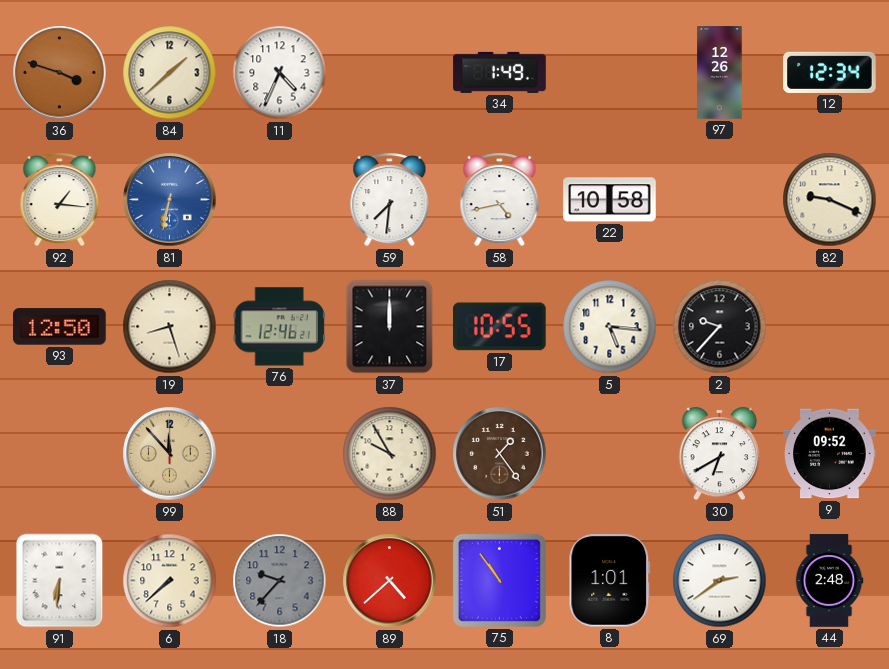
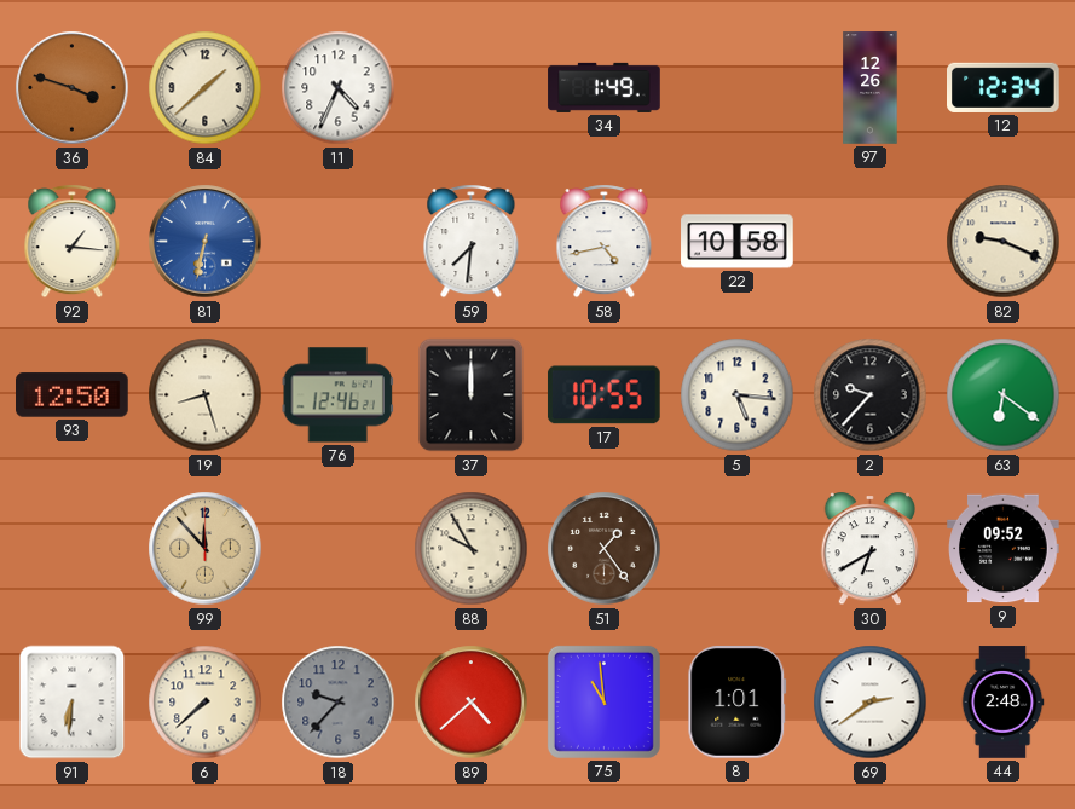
63: none -> 6:21
75: 10:54 -> 10:59
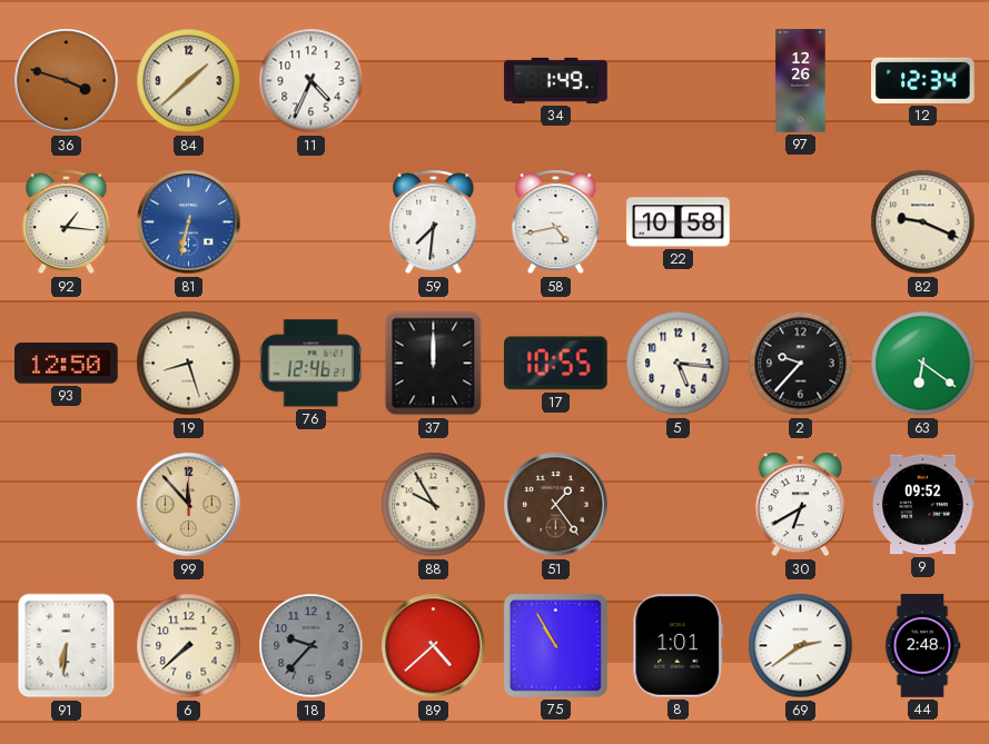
75: 10:59 -> 10:55
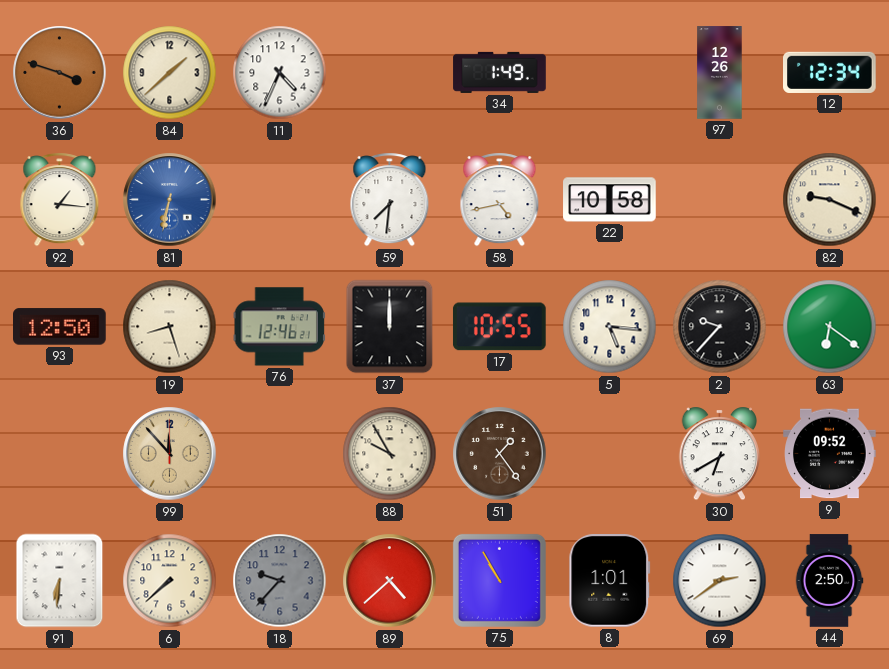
44: 2:48 -> 2:50
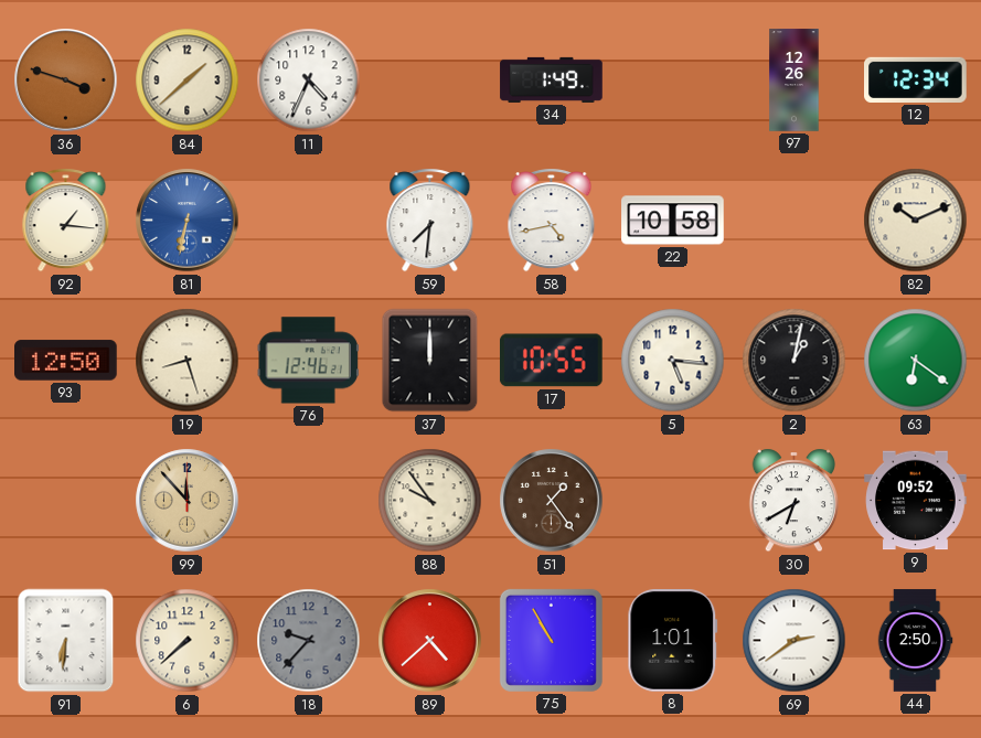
82: 9:19 -> 10:11
2: 9:37 -> 1:02
88: 9:55 -> 9:54
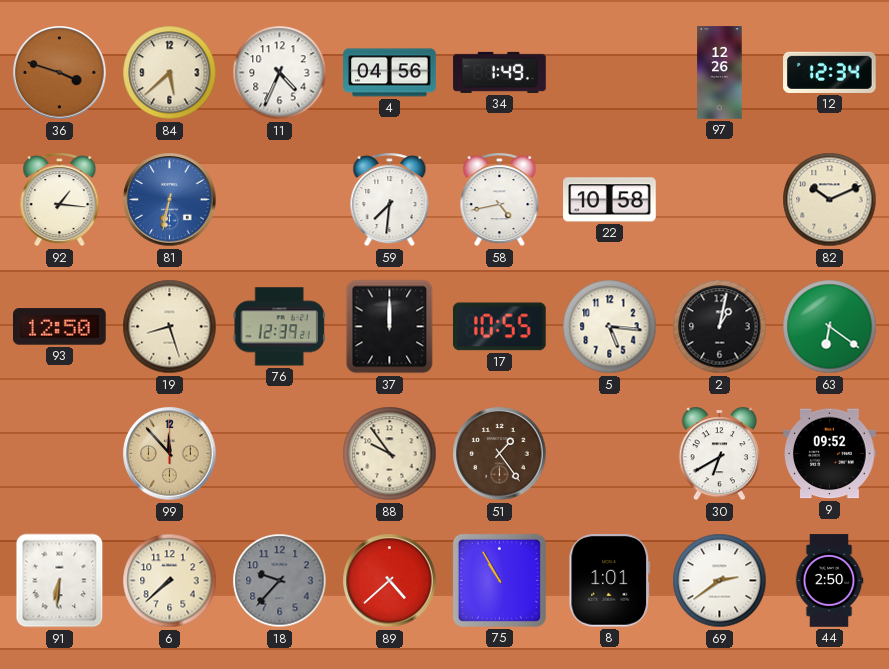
84: 1:38 -> 5:38
4: none -> 04:56
76: 12:46 -> 12:39
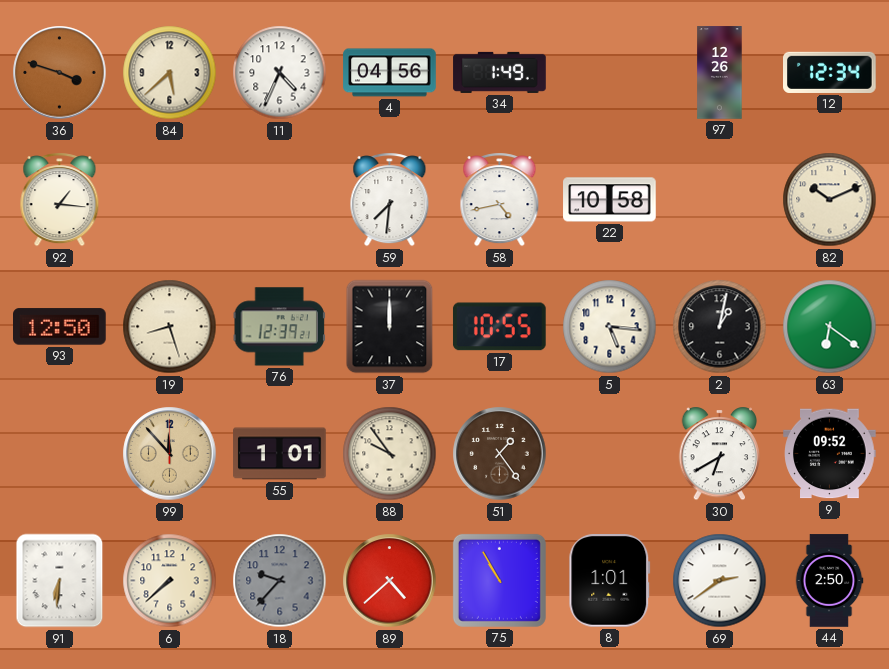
81: 6:32 -> none
55: none -> 1:01
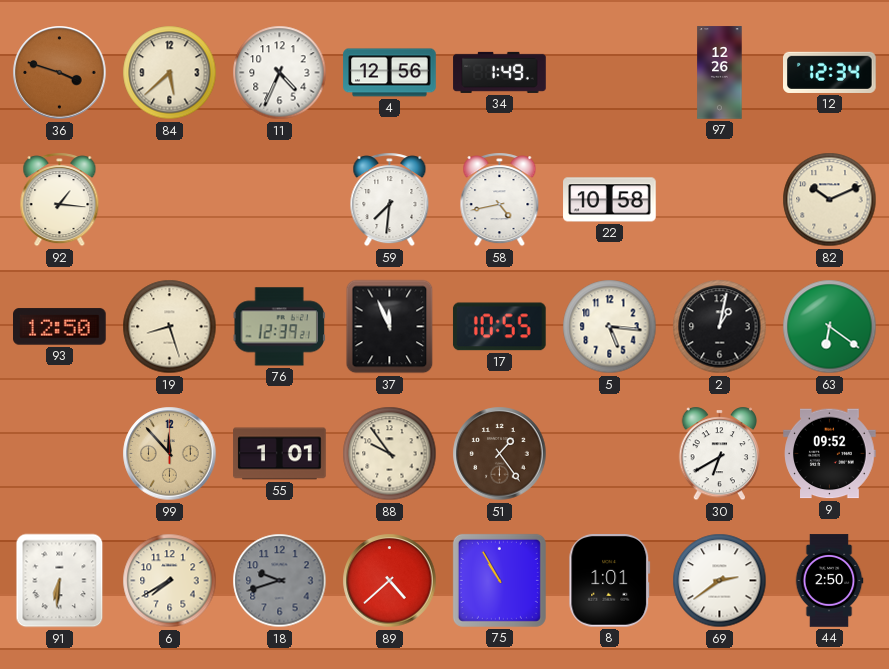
4: 04:56 -> 12:56
37: 12:00 -> 11:56
6: 7:38 -> 7:40
18: 9:37 -> 9:42
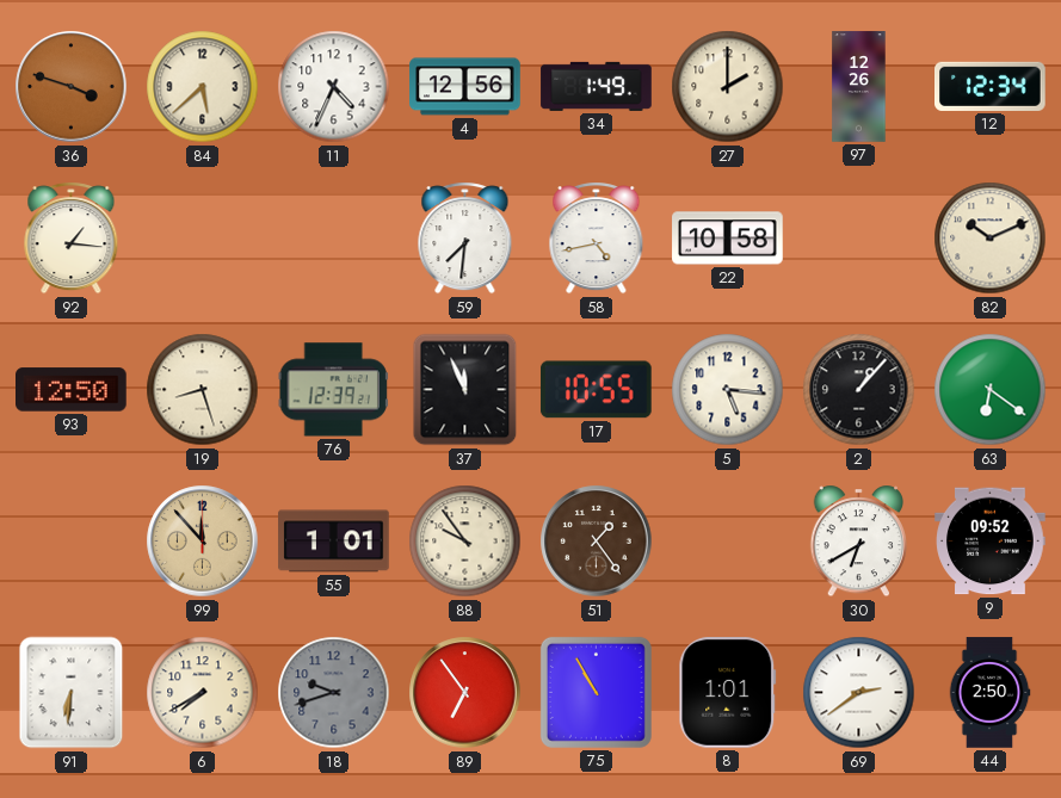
27: none -> 2:00
2: 1:02 -> 1:07
89: 4:38 -> 6:54
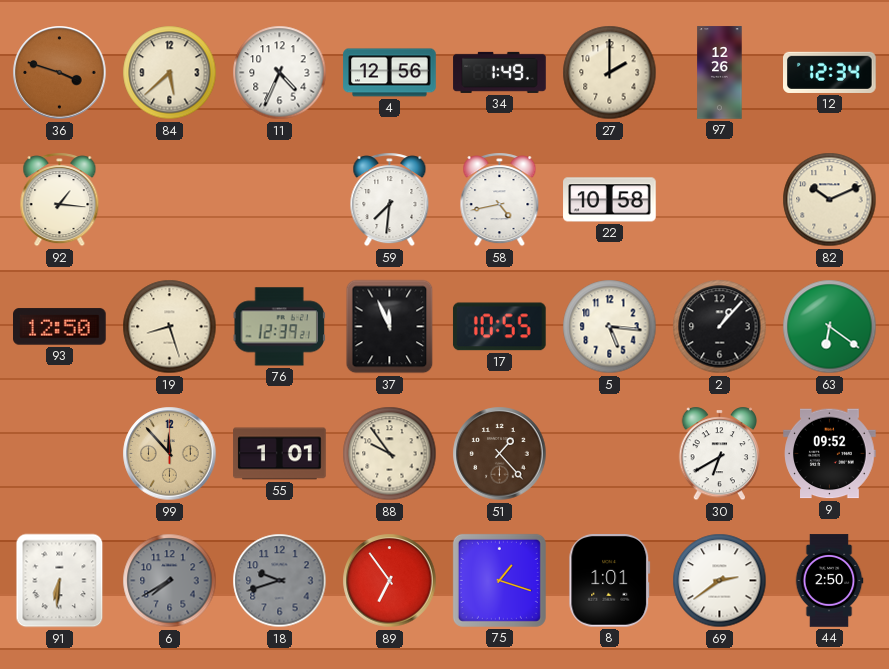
51: 1:24 -> 1:23
6 dial: cream -> grey
75: 10:55 -> 1:18
